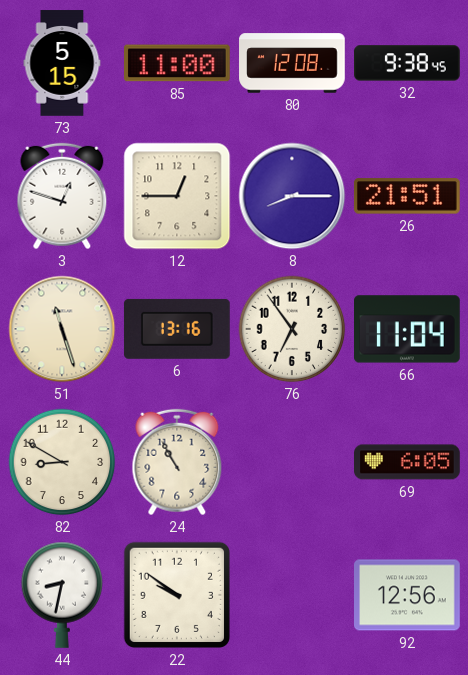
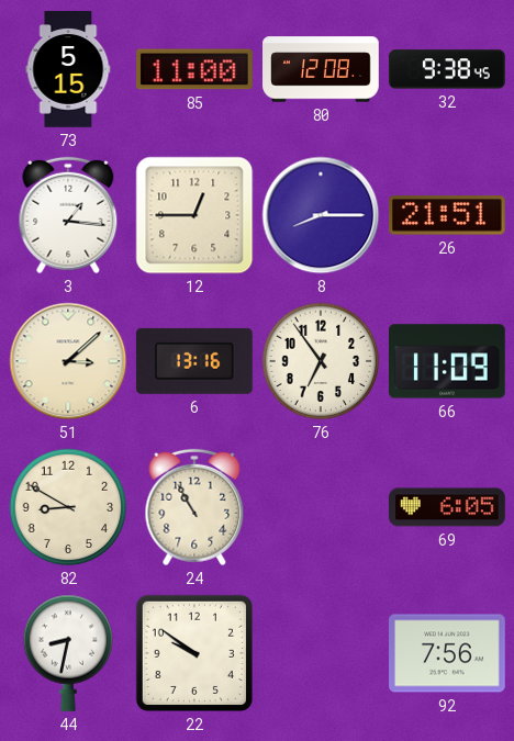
3: 12:48 -> 1:16
51: 11:27 -> 3:08
66: 11:04 -> 11:09
92: 12:56 -> 7:56
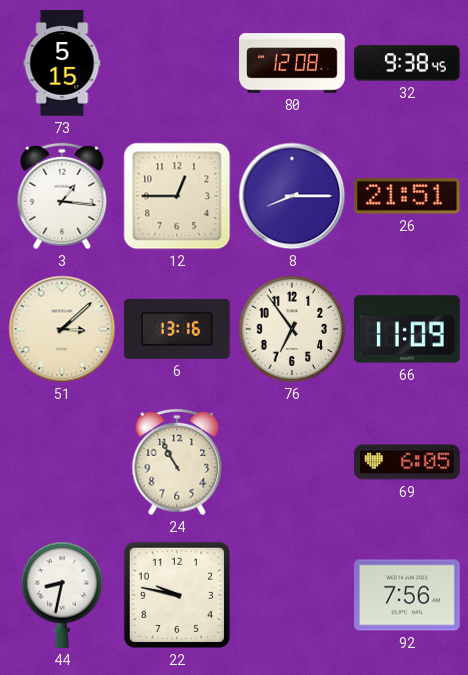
85: 11:00 -> none
82: 8:50 -> none
22: 9:51 -> 9:47
